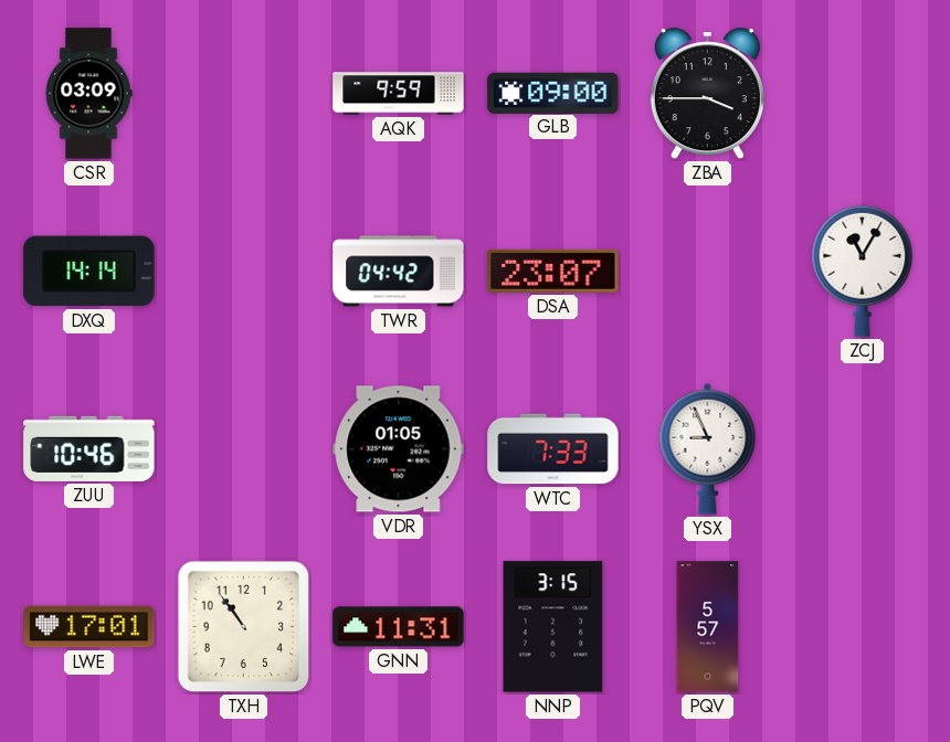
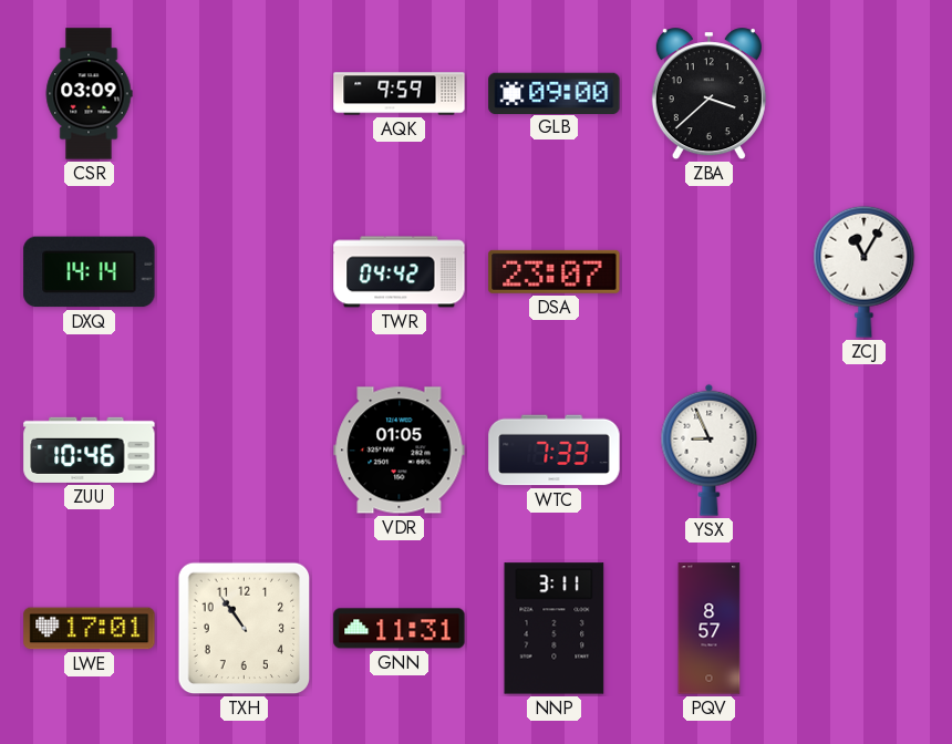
ZBA: 3:45 -> 3:38
NNP: 3:15 -> 3:11
PQV: 5:57 -> 8:57
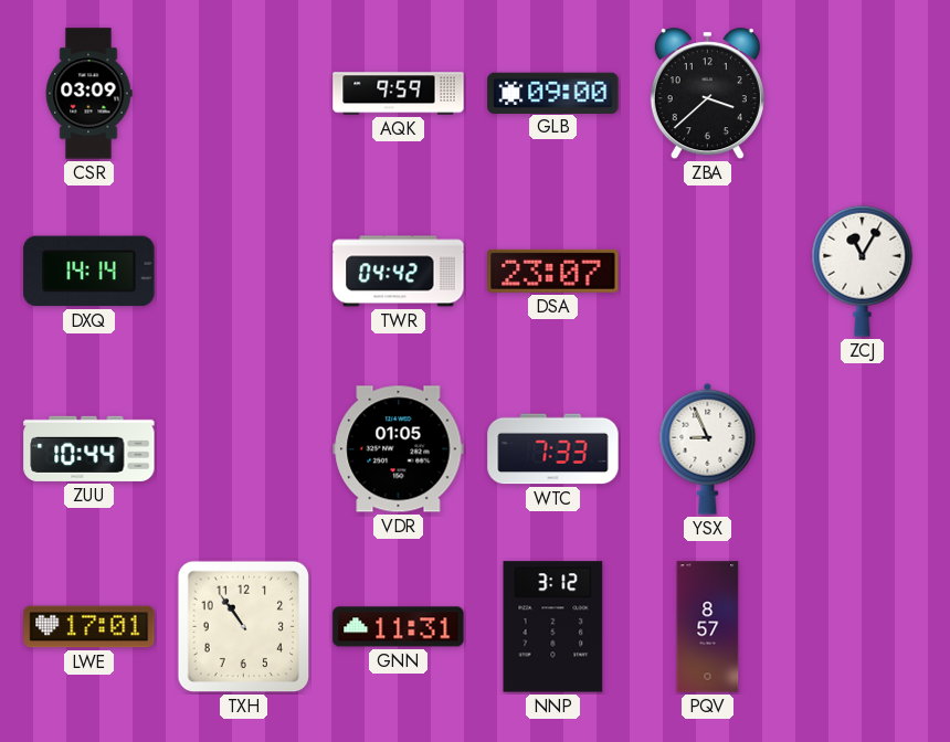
ZUU: 10:46 -> 10:44
NNP: 3:11 -> 3:12
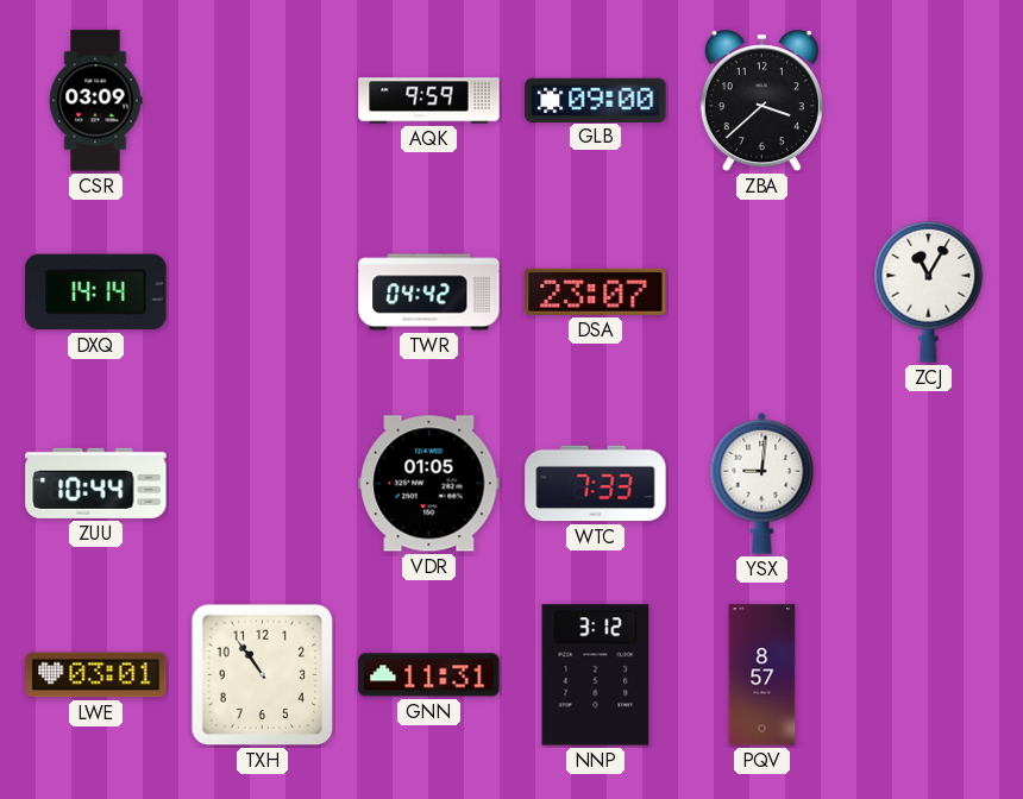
YSX: 8:56 -> 9:01
LWE: 17:01 -> 03:01
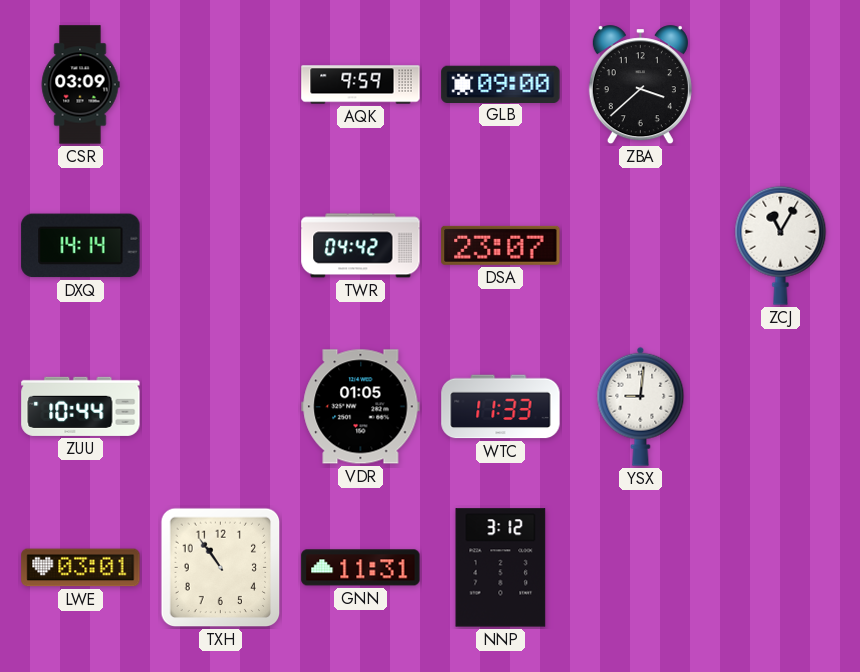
WTC: 7:33 -> 11:33
PQV: 8:57 -> none
